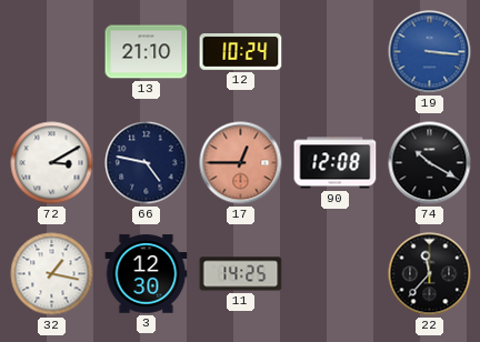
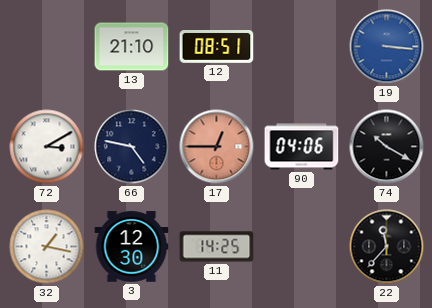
12: 10:24 -> 08:51
90: 12:08 -> 04:06
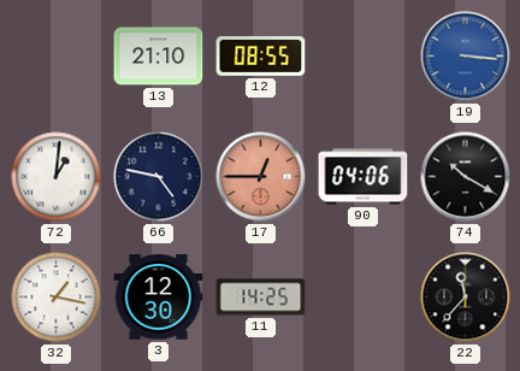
12: 08:51 -> 08:55
72: 3:10 -> 1:01
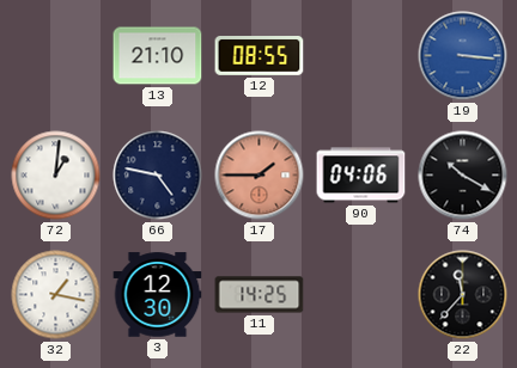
17: 12:45 -> 1:45
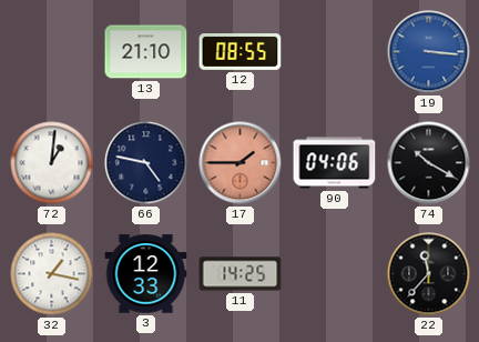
3: 12:30 -> 12:33
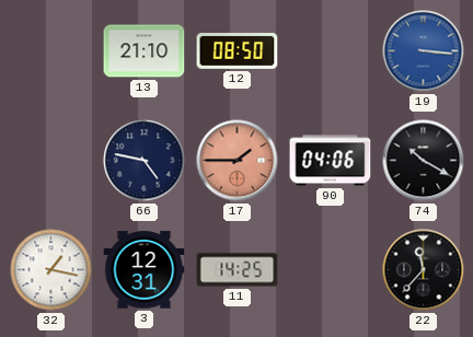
12: 08:55 -> 08:50
72: 1:01 -> none
3: 12:33 -> 12:31
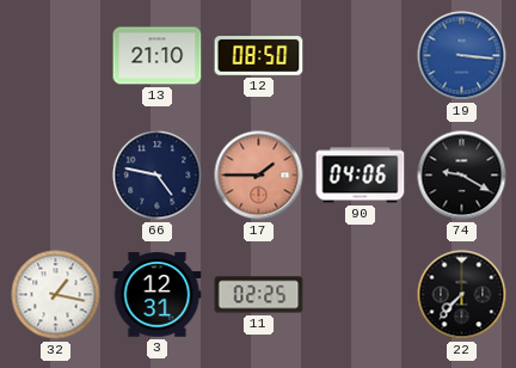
74: 10:20 -> 9:20
11: 14:25 -> 02:25
22: 11:37 -> 7:37
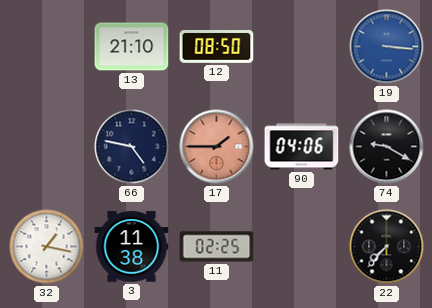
3: 12:31 -> 11:38
